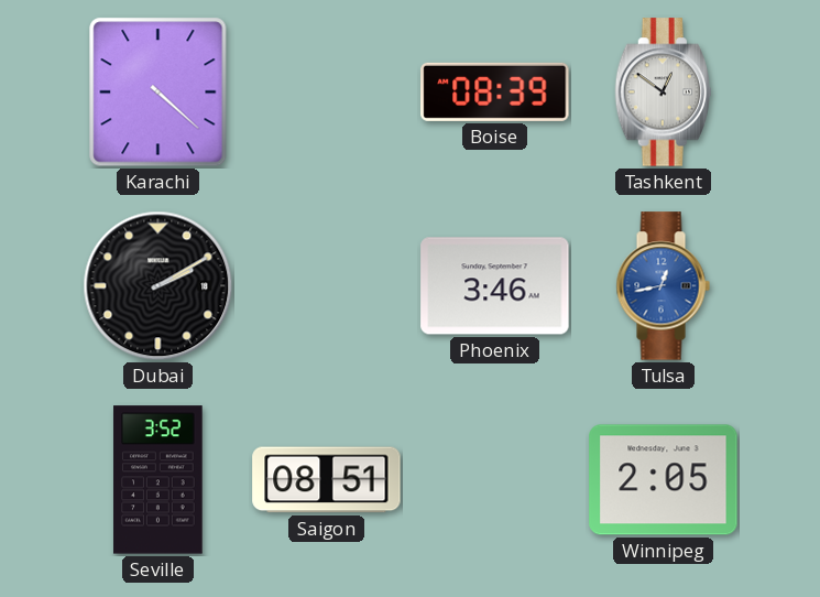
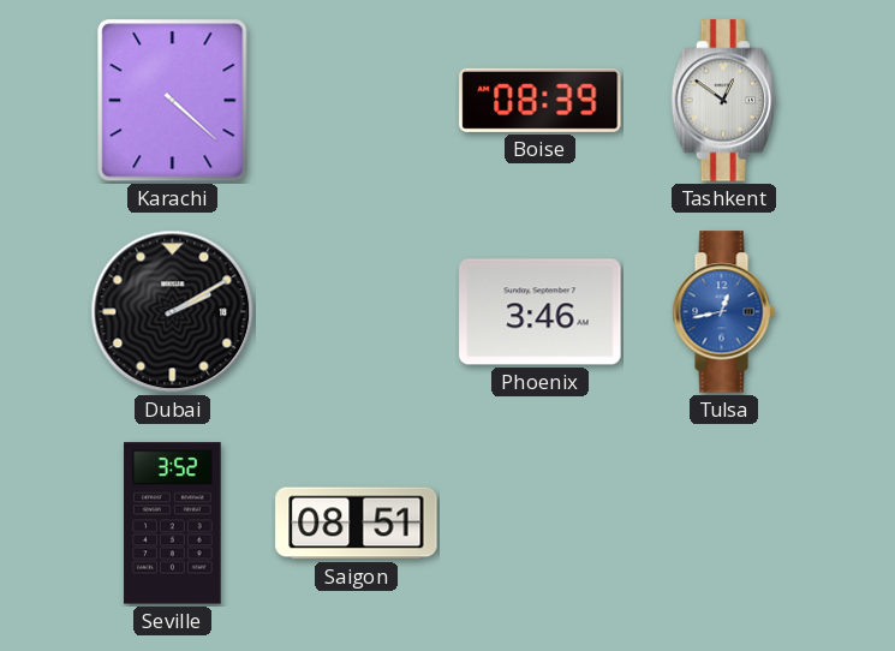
Winnipeg: 2:05 -> none
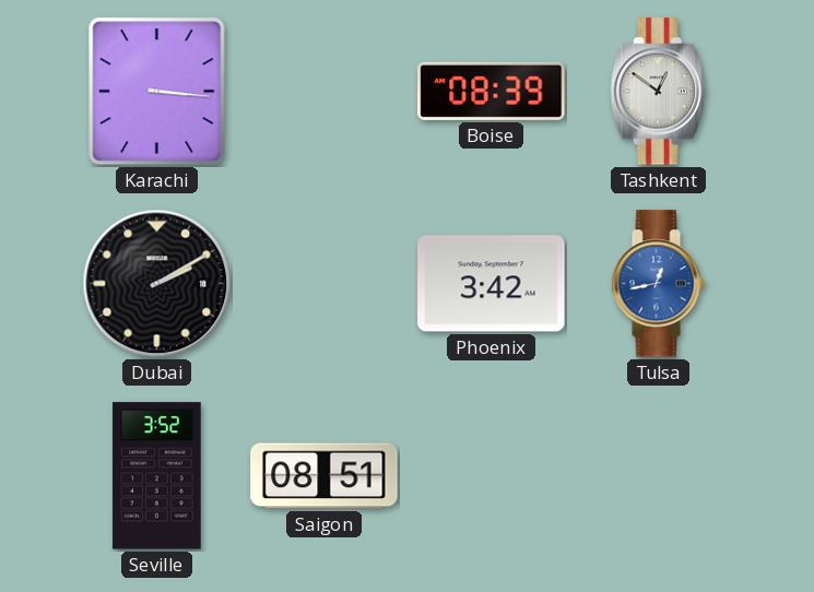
Karachi: 4:22 -> 3:16
Phoenix: 3:46 -> 3:42
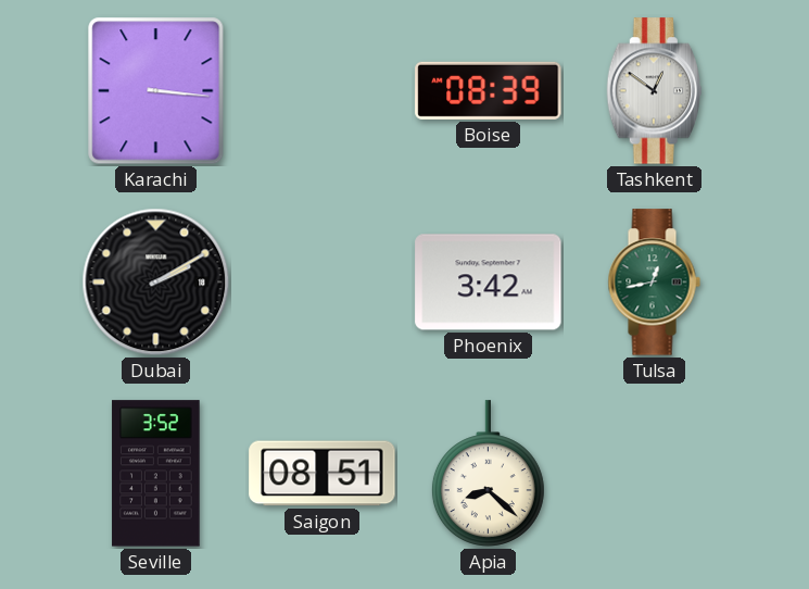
Tulsa dial: blue -> green
Apia: none -> 8:22
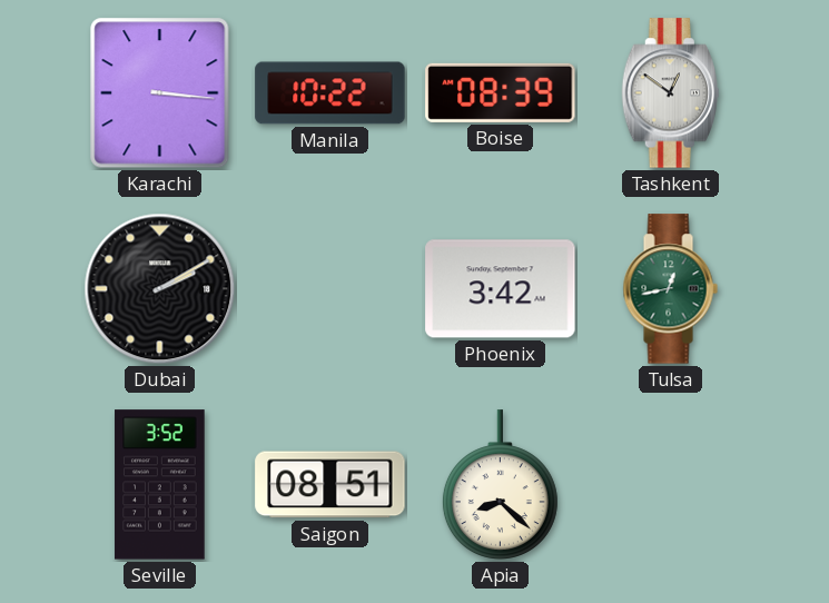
Manila: none -> 10:22
